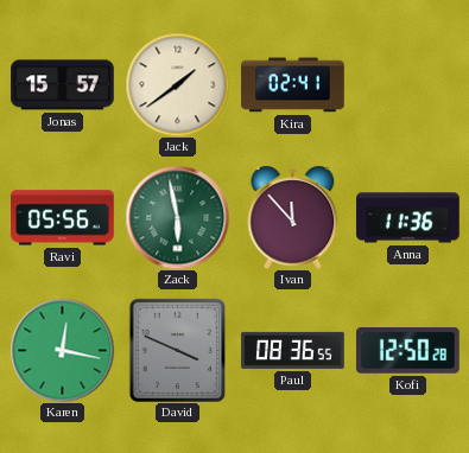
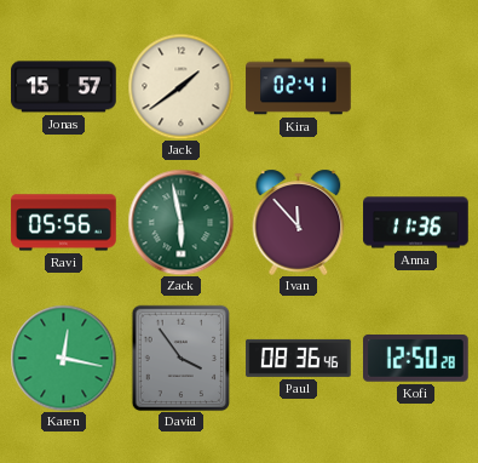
David: 3:49 -> 3:54
Paul: 08:36:55 -> 08:36:46
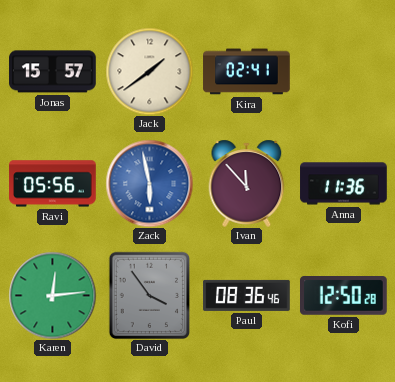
Zack dial: green -> blue
Karen: 12:17 -> 12:14
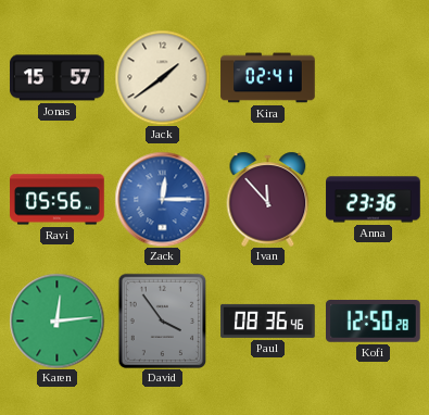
Zack: 5:58 -> 12:15
Anna: 11:36 -> 23:36
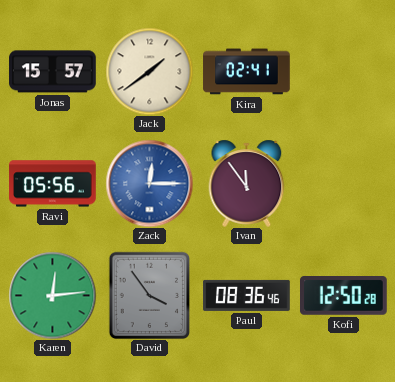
Ivan: 11:53 -> 11:54
Anna: 23:36 -> none
